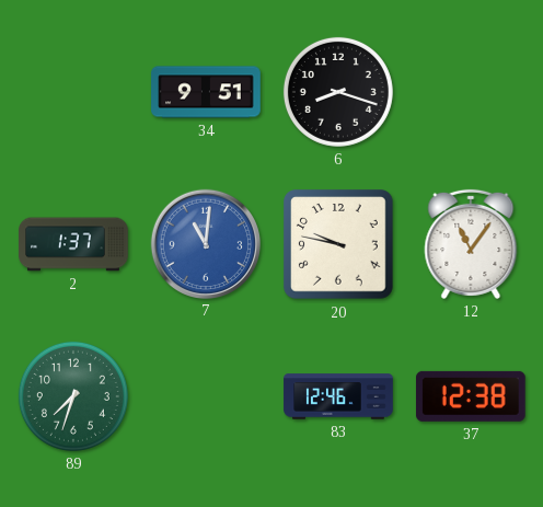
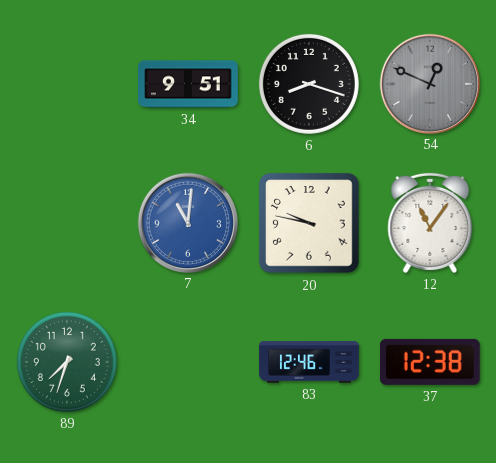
54: none -> 12:49
2: 1:37 -> none
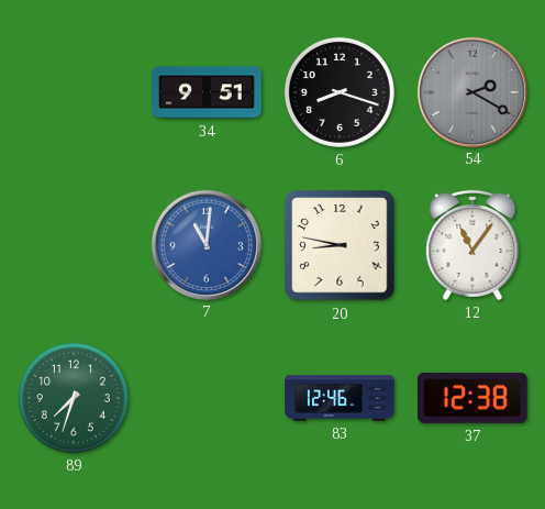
54: 12:49 -> 2:20
20: 9:47 -> 8:47
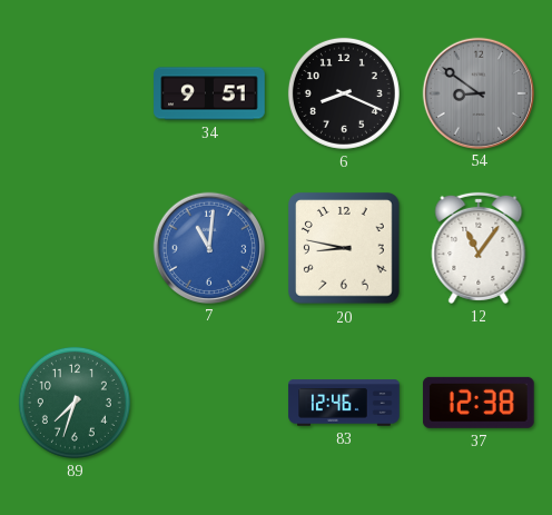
6: 8:18 -> 8:19
54: 2:20 -> 8:51
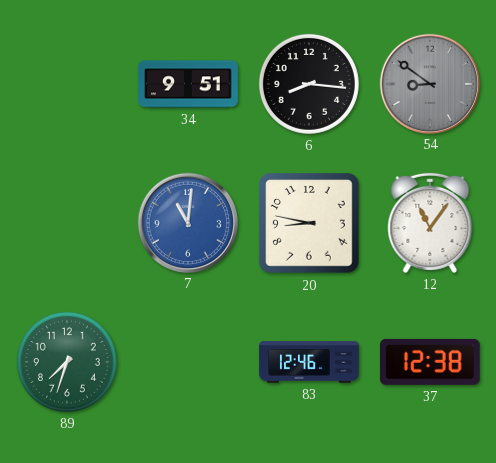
6: 8:19 -> 8:16
